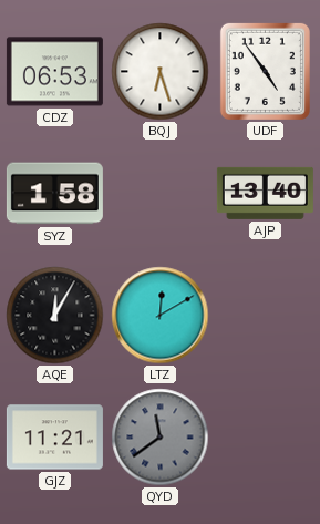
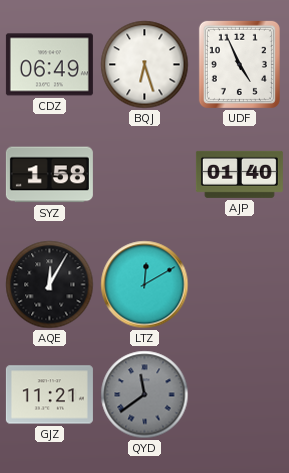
CDZ: 06:53 -> 06:49
UDF: 4:54 -> 4:56
AJP: 13:40 -> 01:40
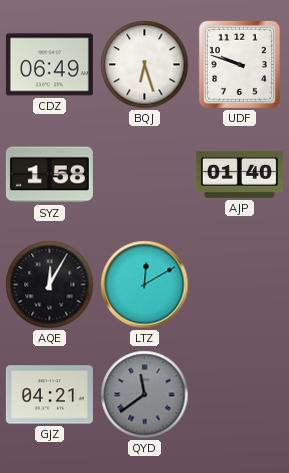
UDF: 4:56 -> 9:48
GJZ: 11:21 -> 04:21
